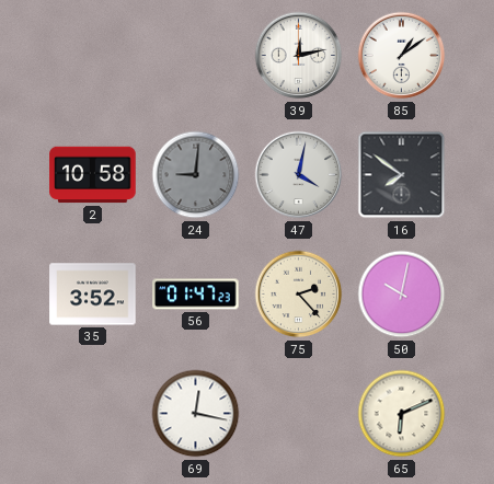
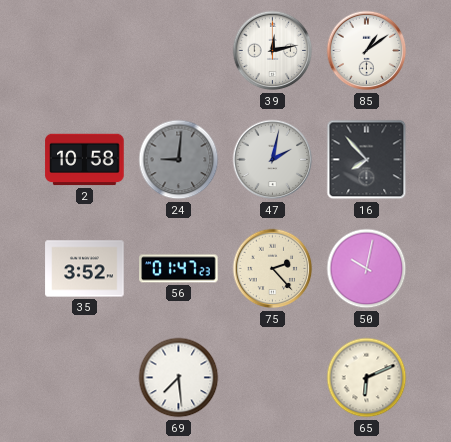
47: 4:02 -> 2:02
16: 7:51 -> 7:53
69: 12:17 -> 7:29
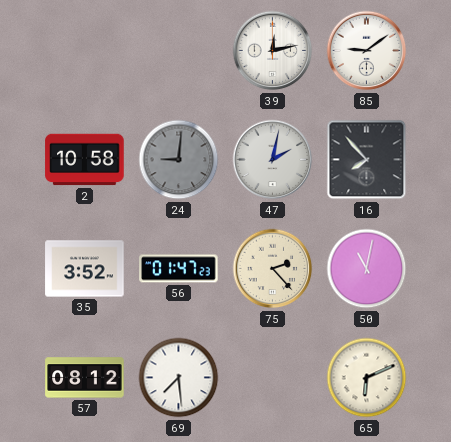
85: 1:09 -> 9:09
50: 10:02 -> 11:02
57: none -> 08:12
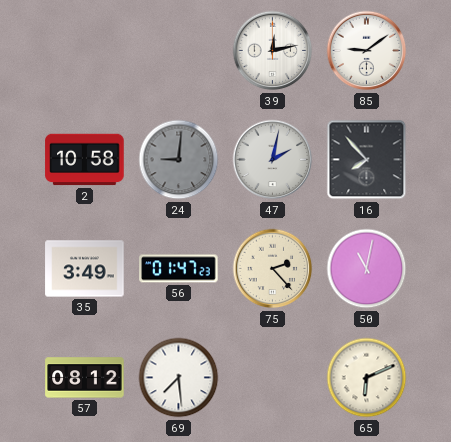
35: 3:52 -> 3:49
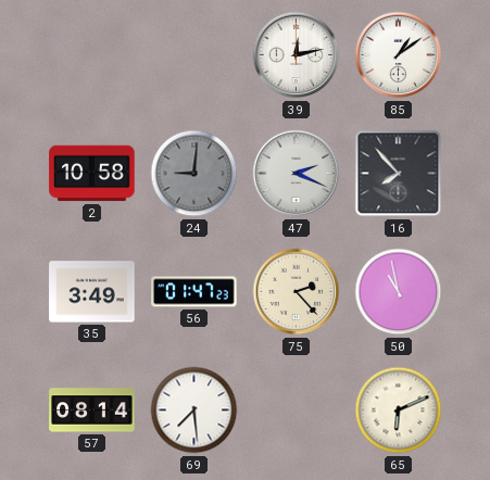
85: 9:09 -> 1:09
47: 2:02 -> 2:19
50: 11:02 -> 10:58
57: 08:12 -> 08:14
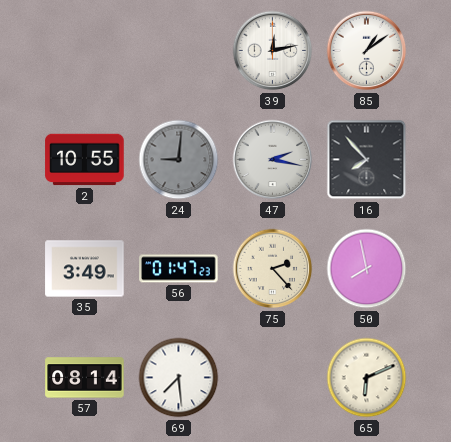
2: 10:58 -> 10:55
47: 2:19 -> 2:17
50: 10:58 -> 7:58
